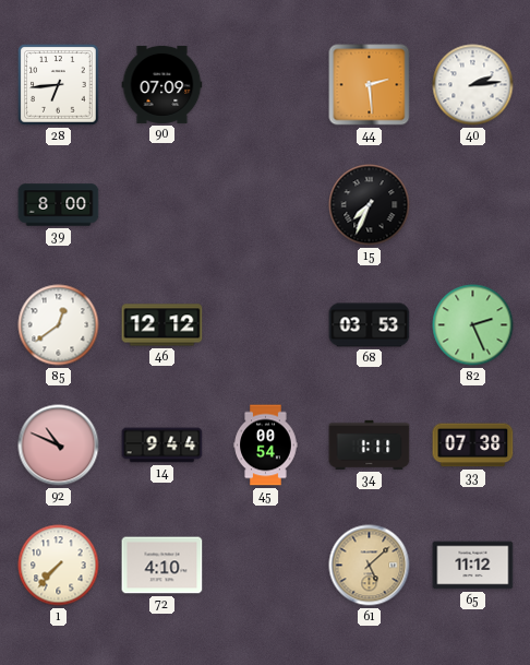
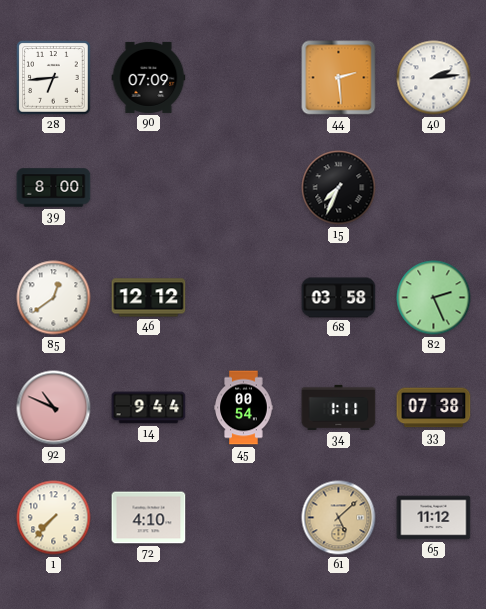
68: 03:53 -> 03:58
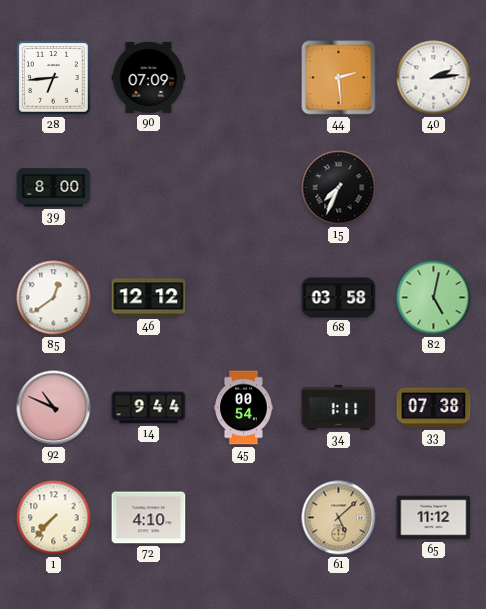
82: 2:26 -> 5:02
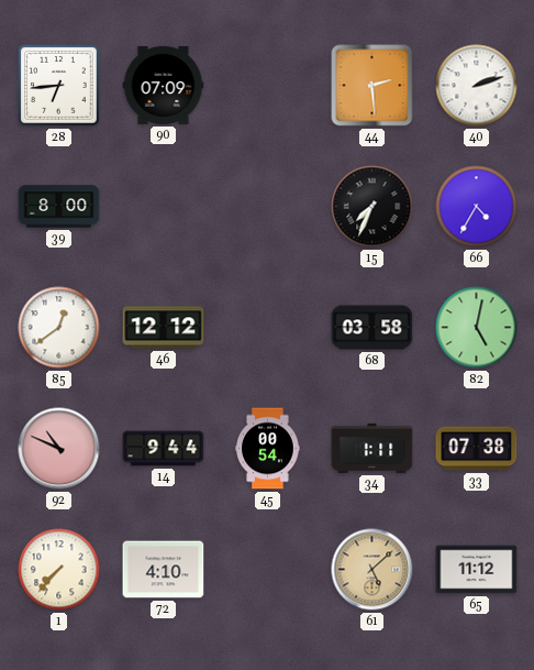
40: 2:14 -> 2:12
66: none -> 4:35
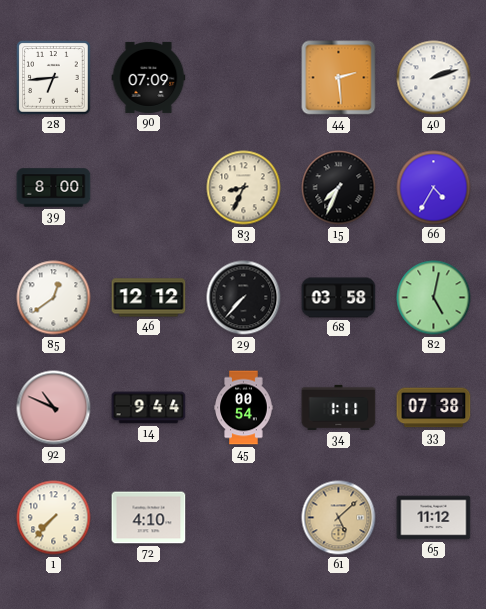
83: none -> 8:34
29: none -> 7:37
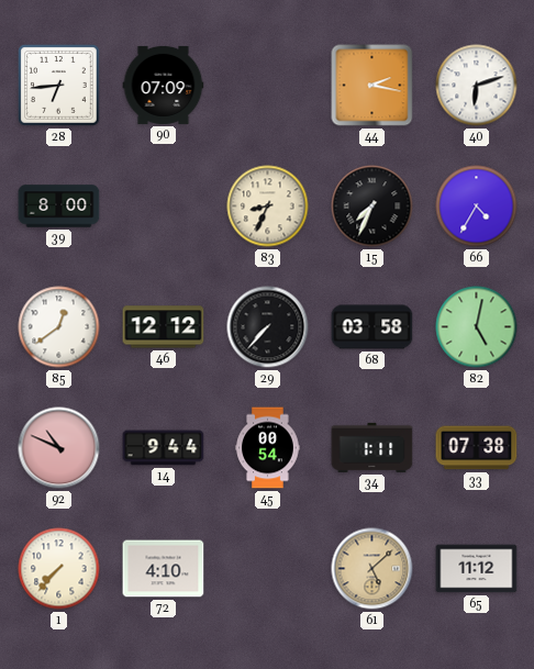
44: 2:29 -> 2:17
40: 2:12 -> 6:12
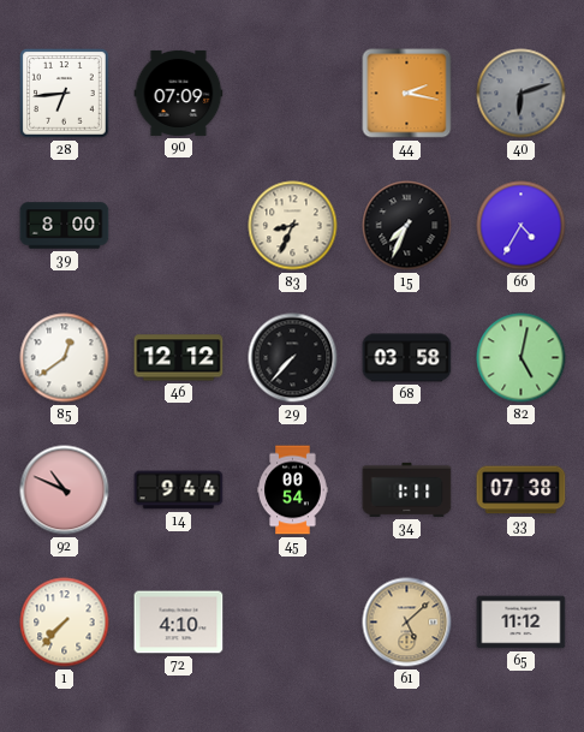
40 dial: white -> grey
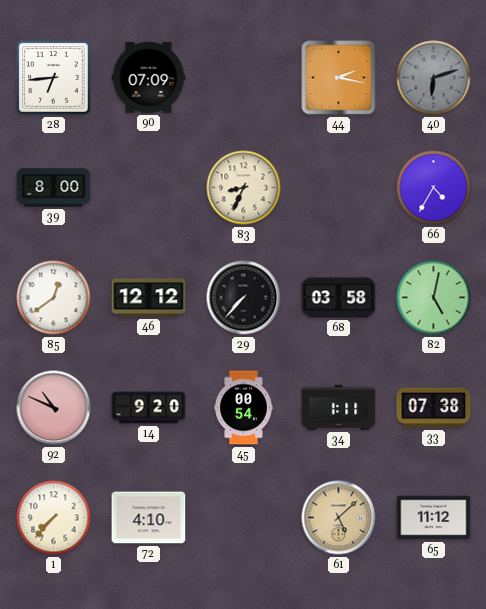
15: 7:34 -> none
14: 9:44 -> 9:20
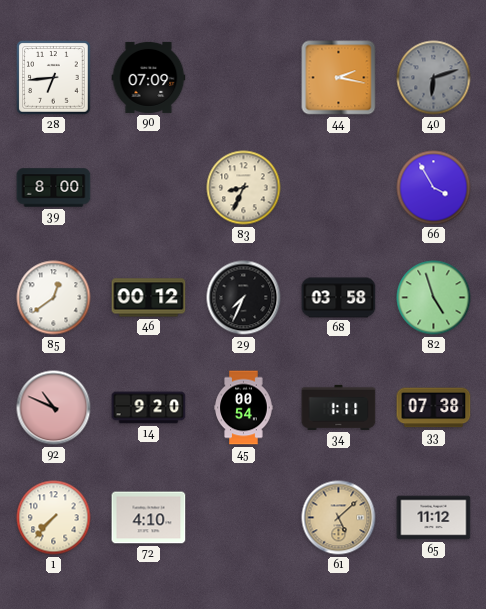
66: 4:35 -> 3:55
46: 12:12 -> 00:12
29: 7:37 -> 7:34
82: 5:02 -> 4:57
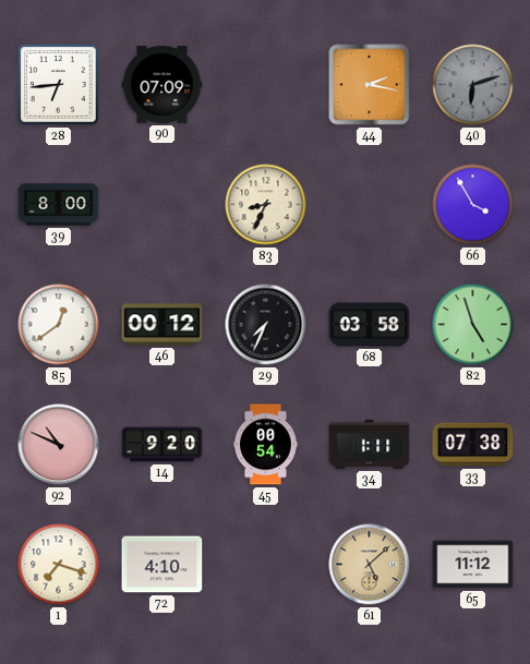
1: 7:37 -> 7:18
